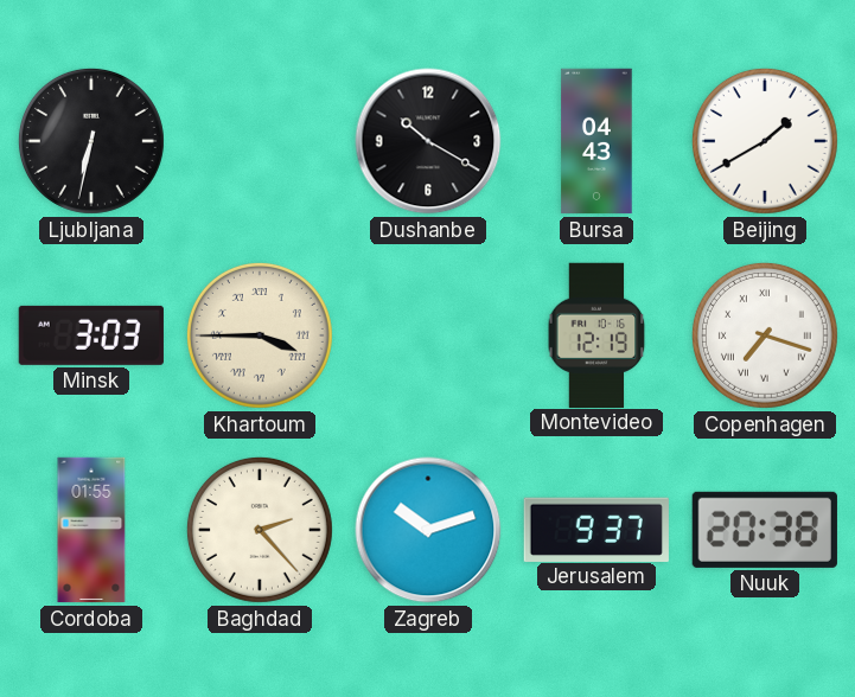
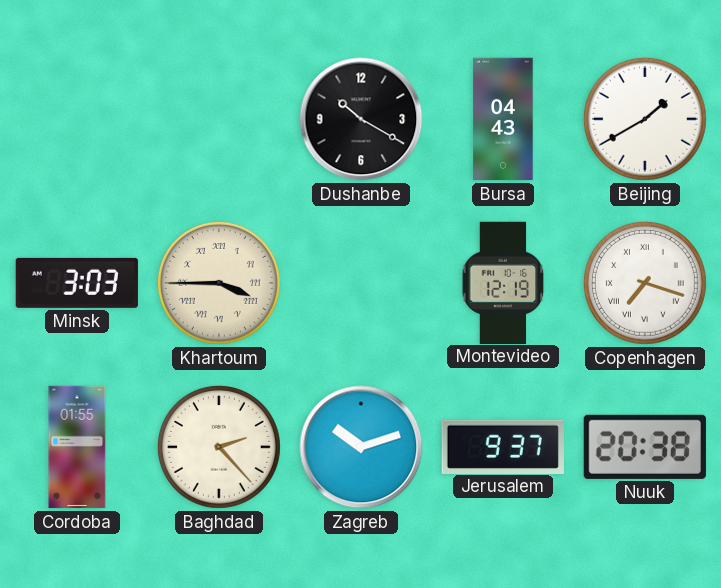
Ljubljana: 6:32 -> none
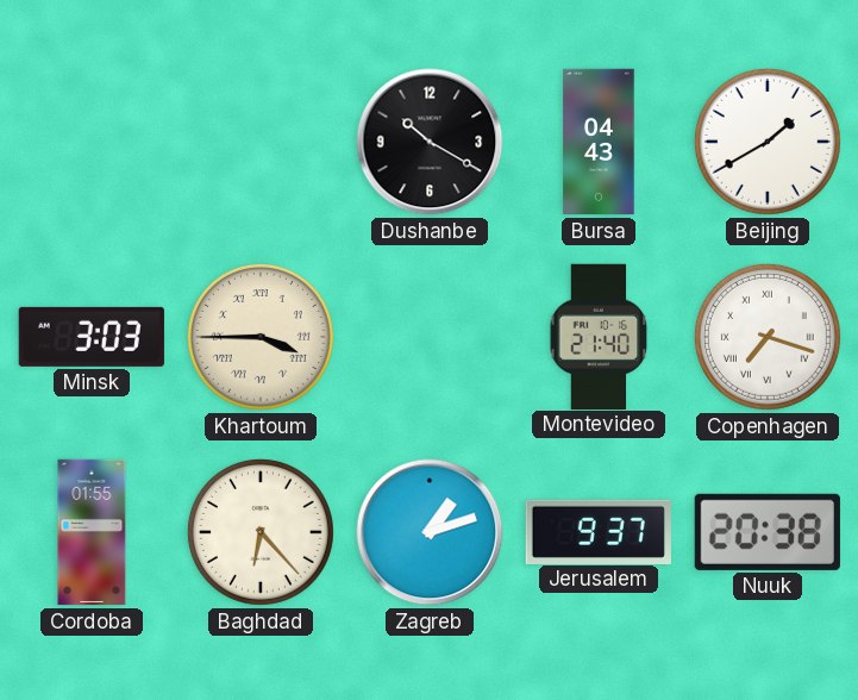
Montevideo: 12:19 -> 21:40
Baghdad: 2:23 -> 6:23
Zagreb: 10:12 -> 1:12
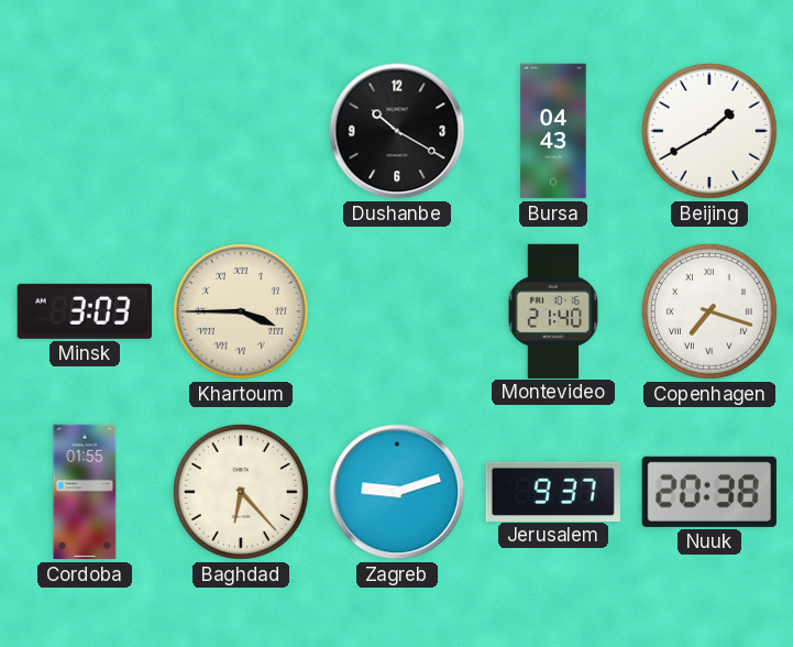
Zagreb: 1:12 -> 9:12
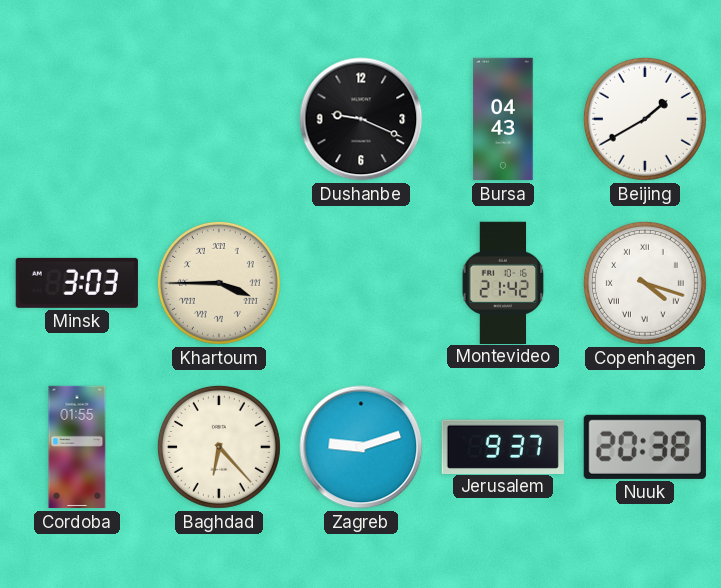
Dushanbe: 10:20 -> 9:19
Montevideo: 21:40 -> 21:42
Copenhagen: 7:18 -> 4:18
